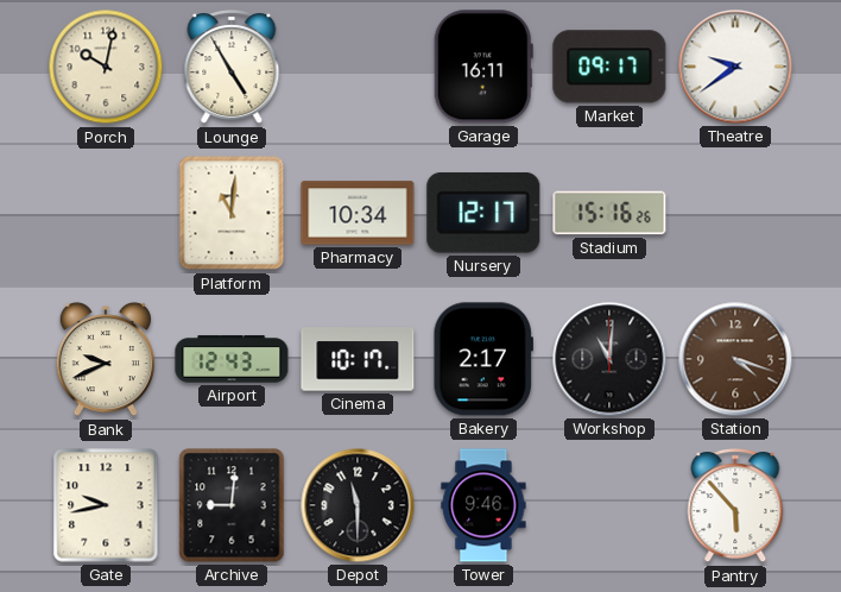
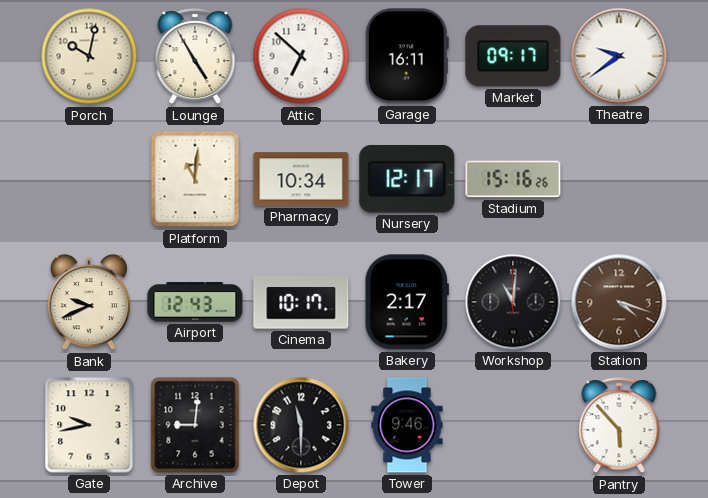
Attic: none -> 6:52
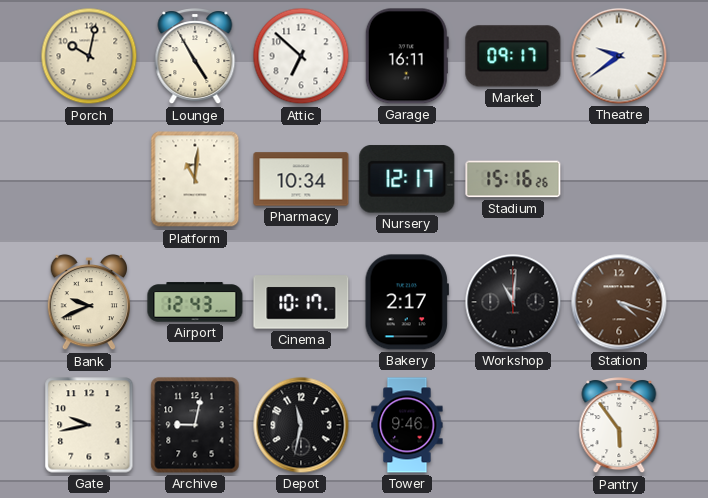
Archive: 9:01 -> 9:02
Depot: 11:30 -> 11:32
Pantry: 5:53 -> 5:54
